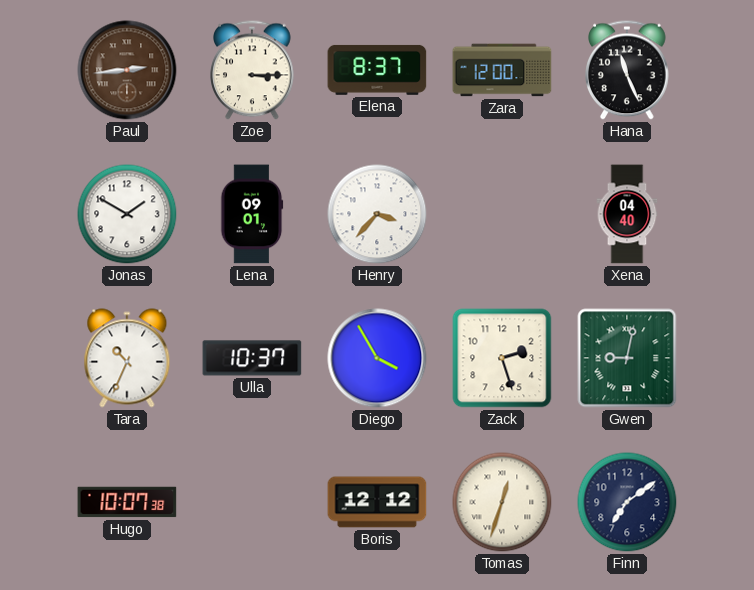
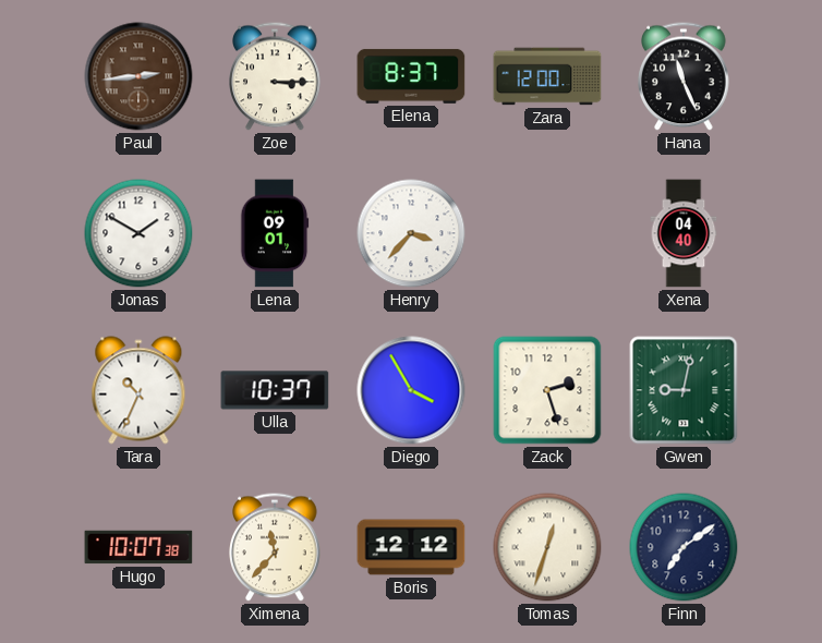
Ximena: none -> 11:37
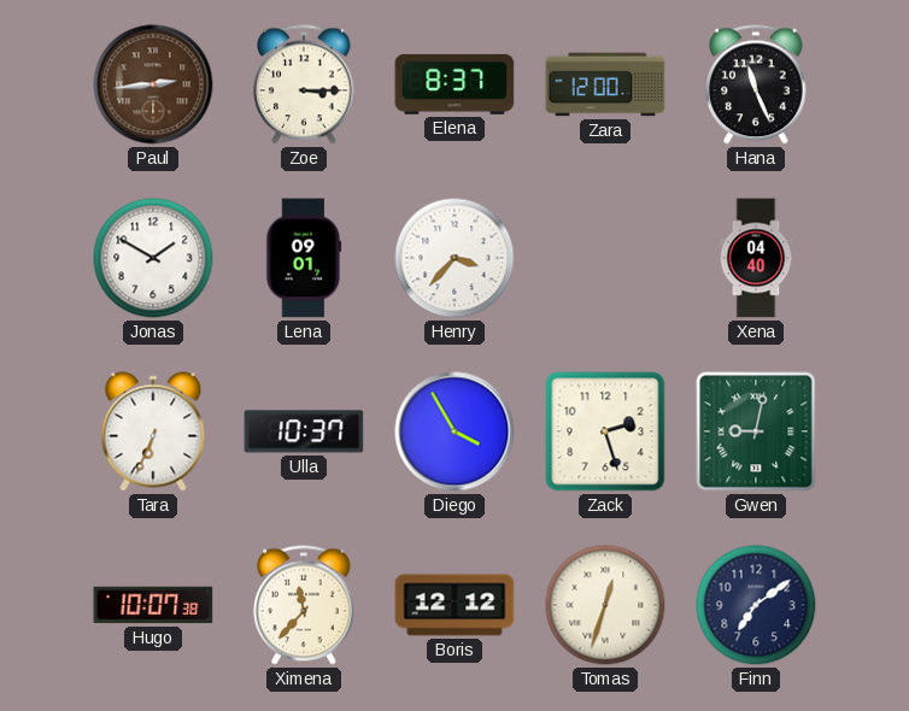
Tara: 10:34 -> 6:34
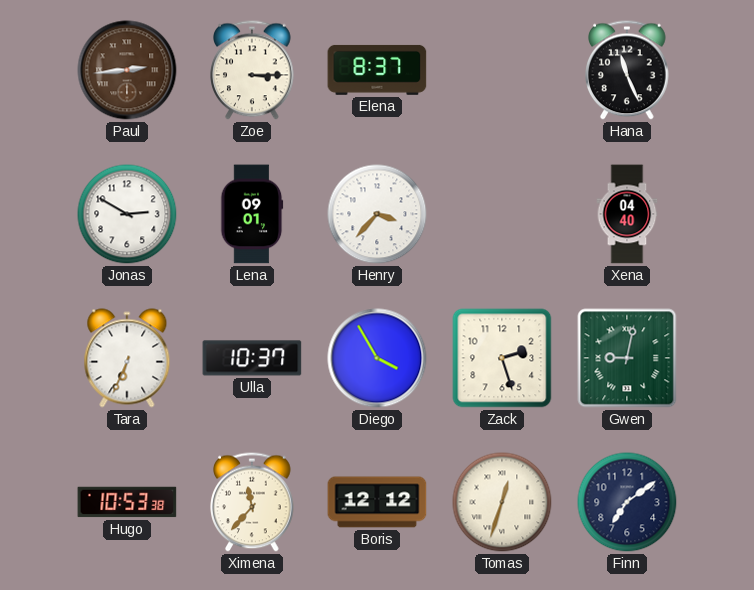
Zara: 12:00 -> none
Jonas: 1:50 -> 2:50
Hugo: 10:07 -> 10:53
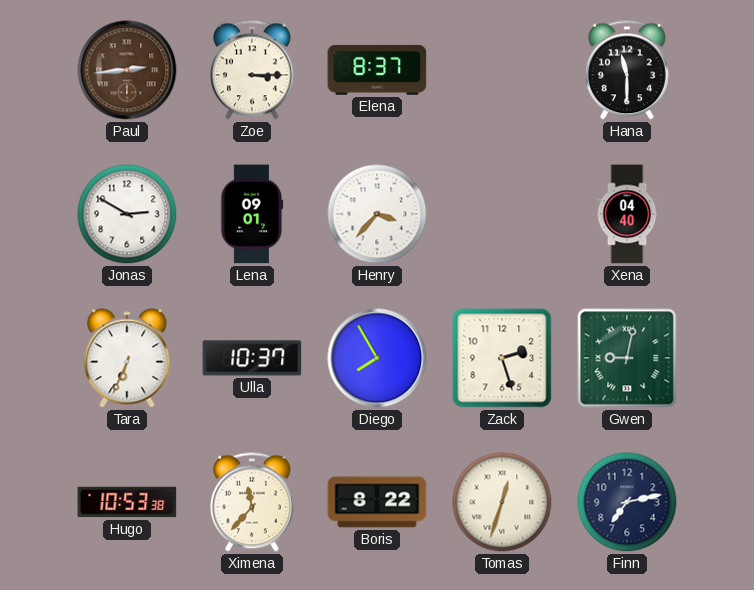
Hana: 11:26 -> 11:30
Diego: 3:55 -> 7:55
Boris: 12:12 -> 8:22
Finn: 7:09 -> 7:13
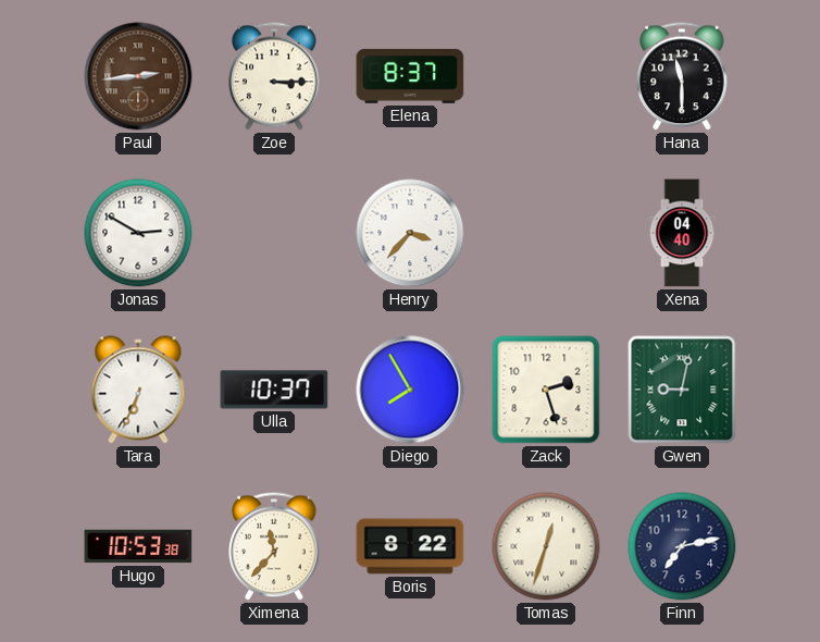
Lena: 09:01 -> none
